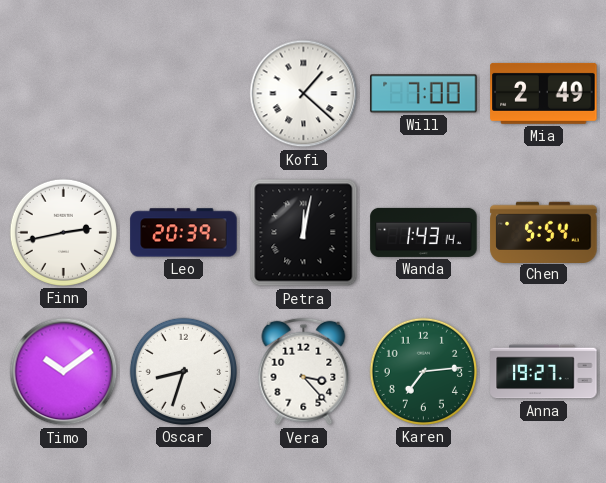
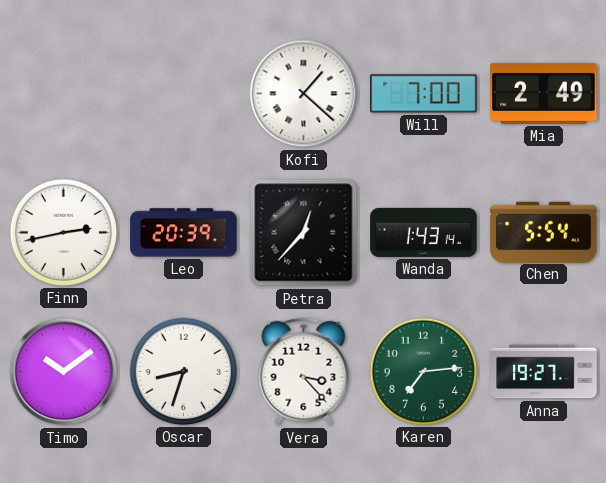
Petra: 12:02 -> 12:37
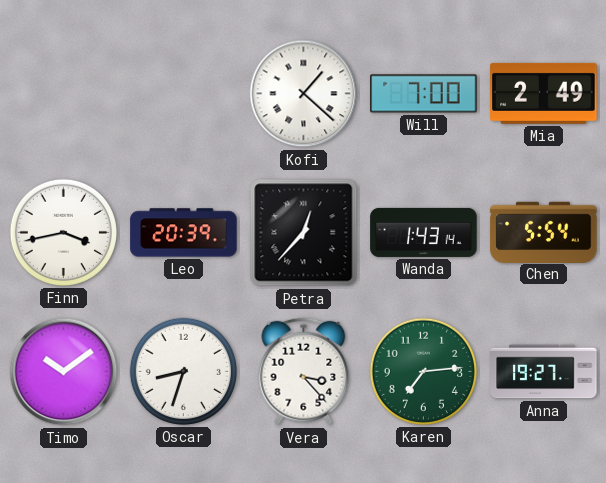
Finn: 2:43 -> 3:43
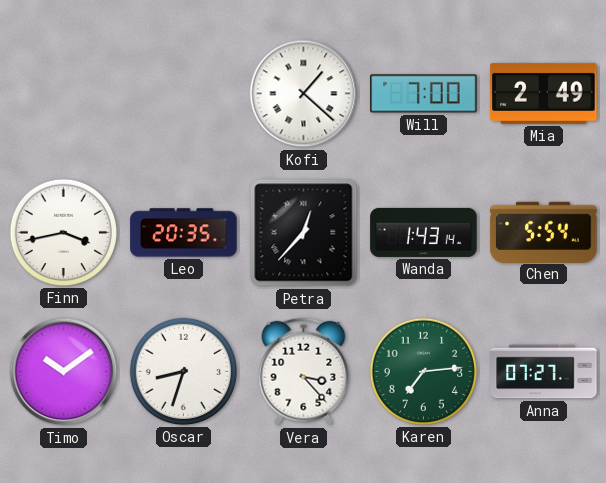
Leo: 20:39 -> 20:35
Anna: 19:27 -> 07:27
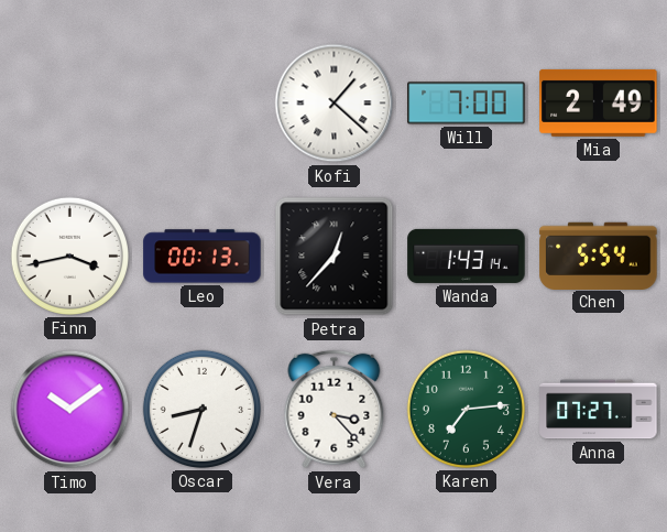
Leo: 20:35 -> 00:13
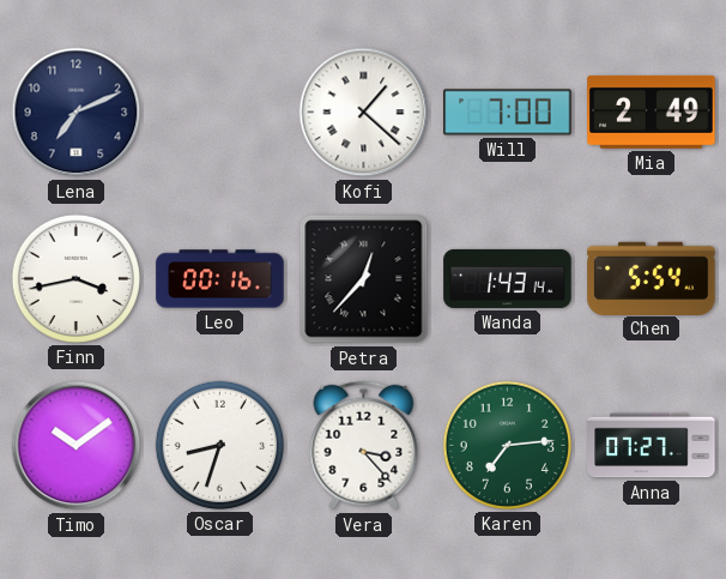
Lena: none -> 7:11
Leo: 00:13 -> 00:16
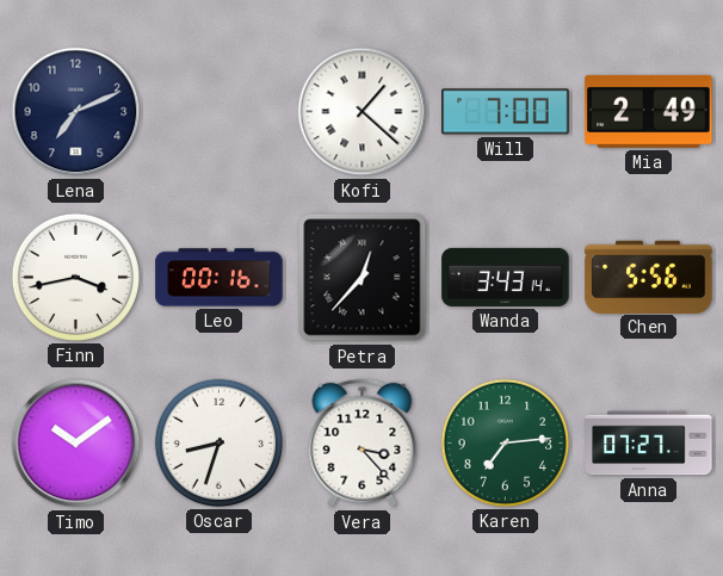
Wanda: 1:43 -> 3:43
Chen: 5:54 -> 5:56
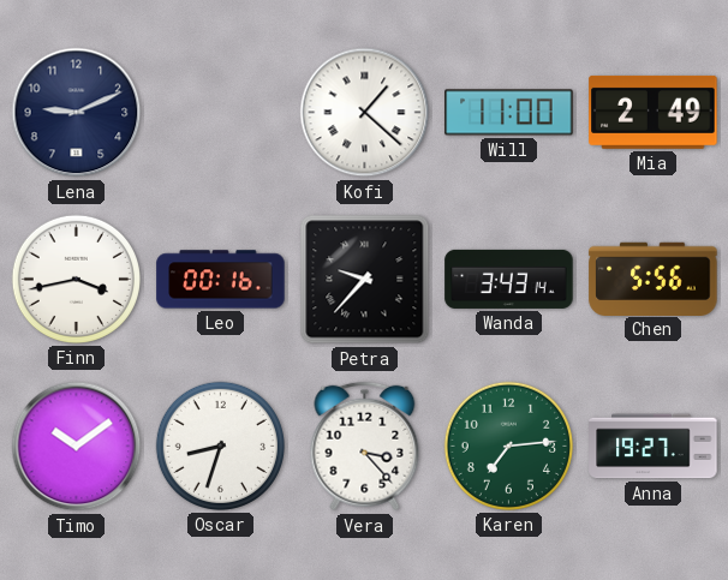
Lena: 7:11 -> 9:11
Will: 7:00 -> 11:00
Petra: 12:37 -> 9:37
Anna: 07:27 -> 19:27
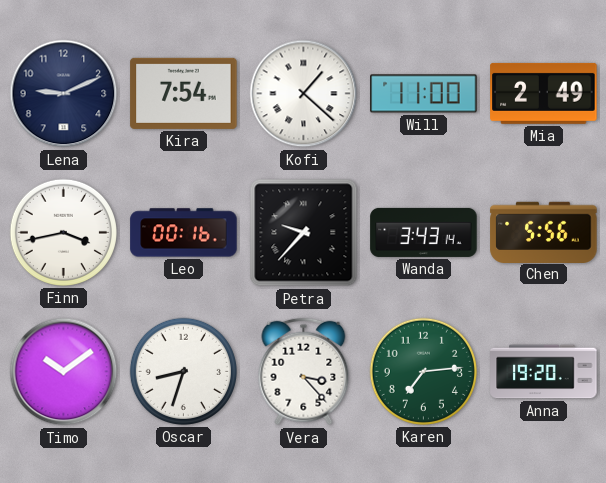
Kira: none -> 7:54
Anna: 19:27 -> 19:20
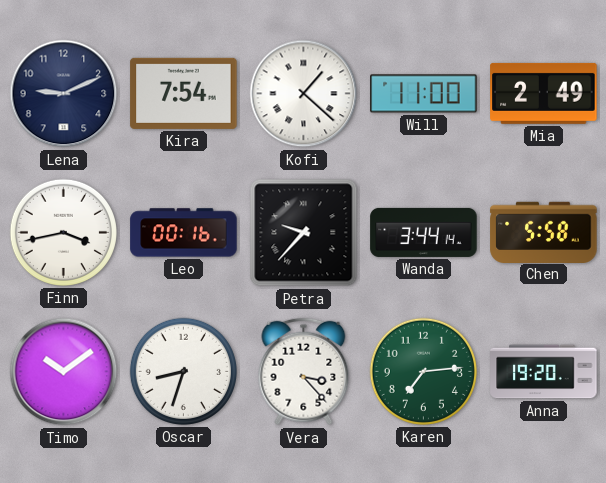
Wanda: 3:43 -> 3:44
Chen: 5:56 -> 5:58
